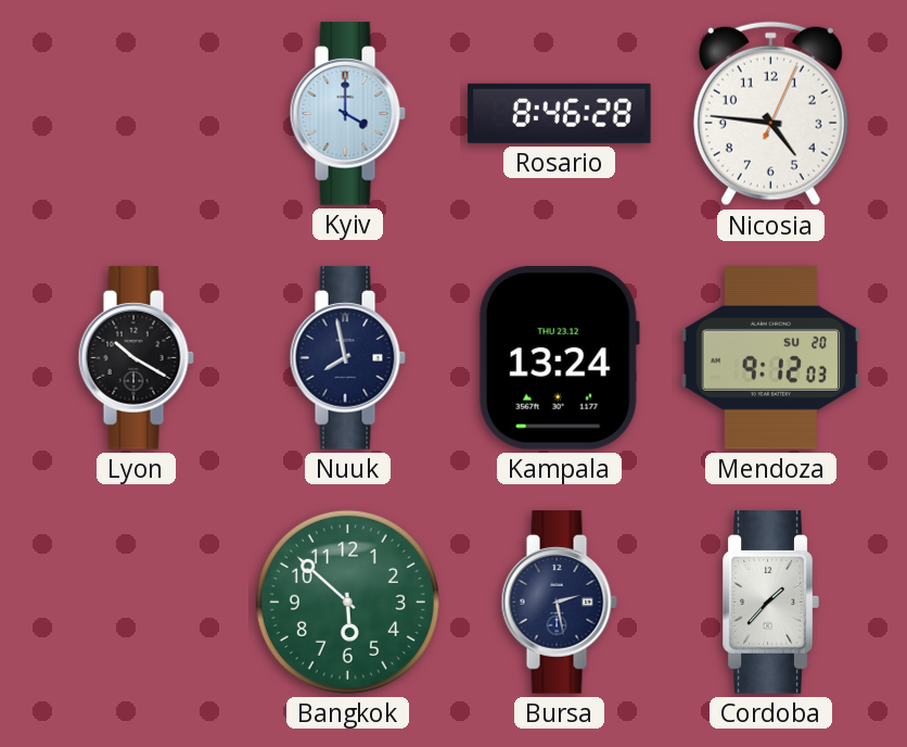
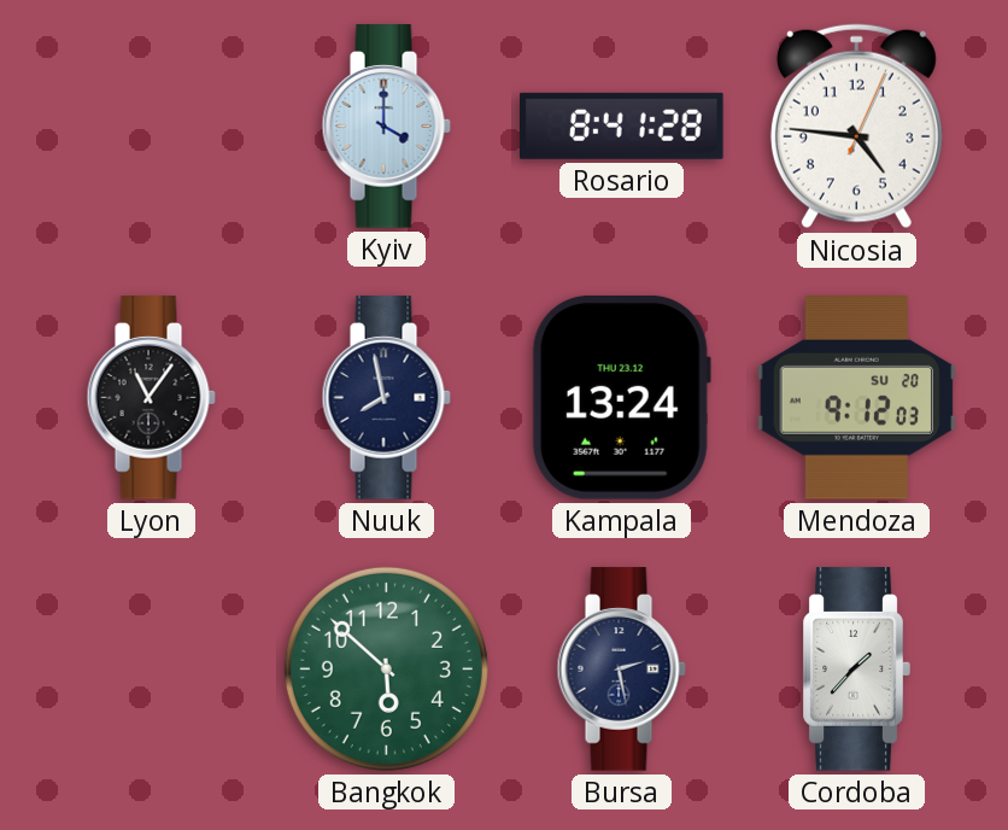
Rosario: 8:46 -> 8:41
Lyon: 10:20 -> 11:06
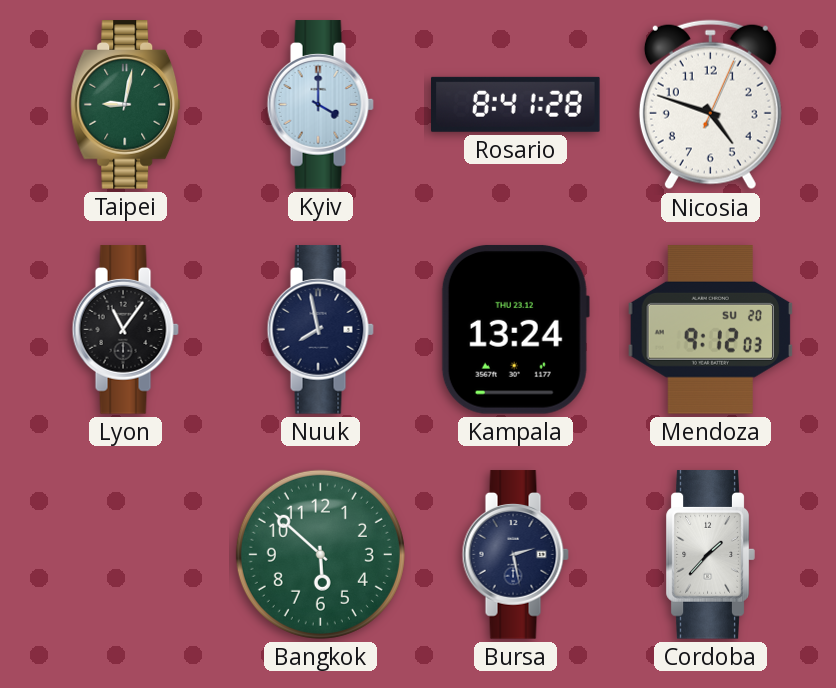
Taipei: none -> 9:02
Nicosia: 4:46 -> 4:48
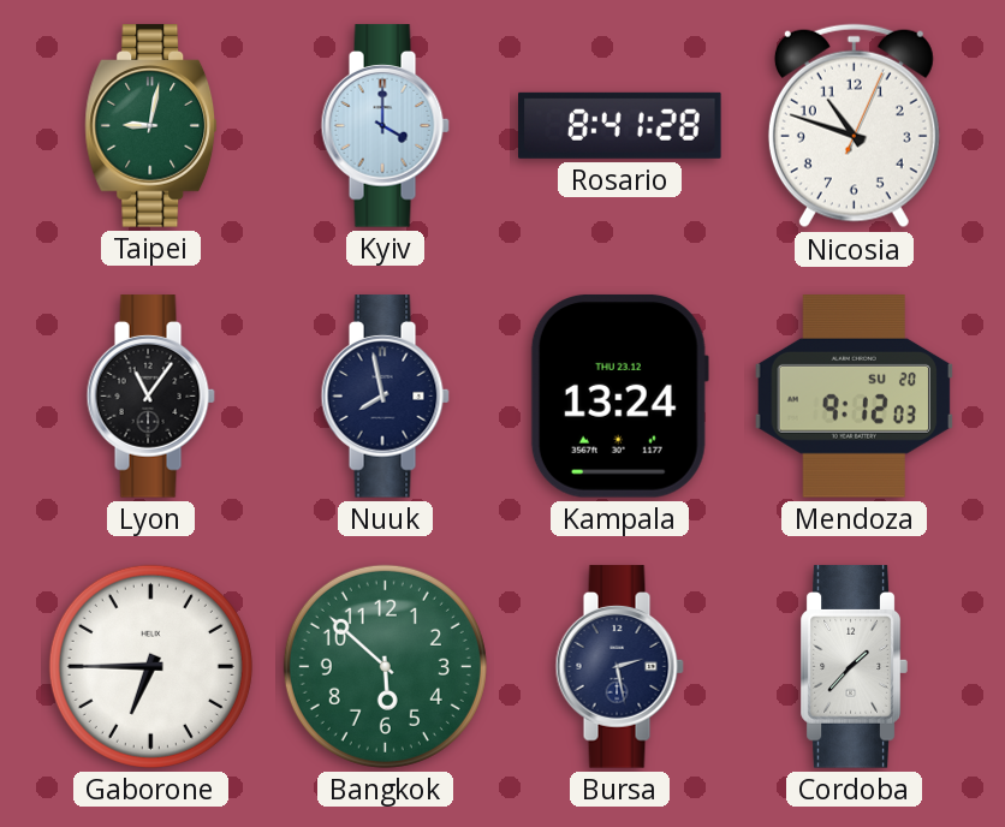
Nicosia: 4:48 -> 10:48
Gaborone: none -> 6:45
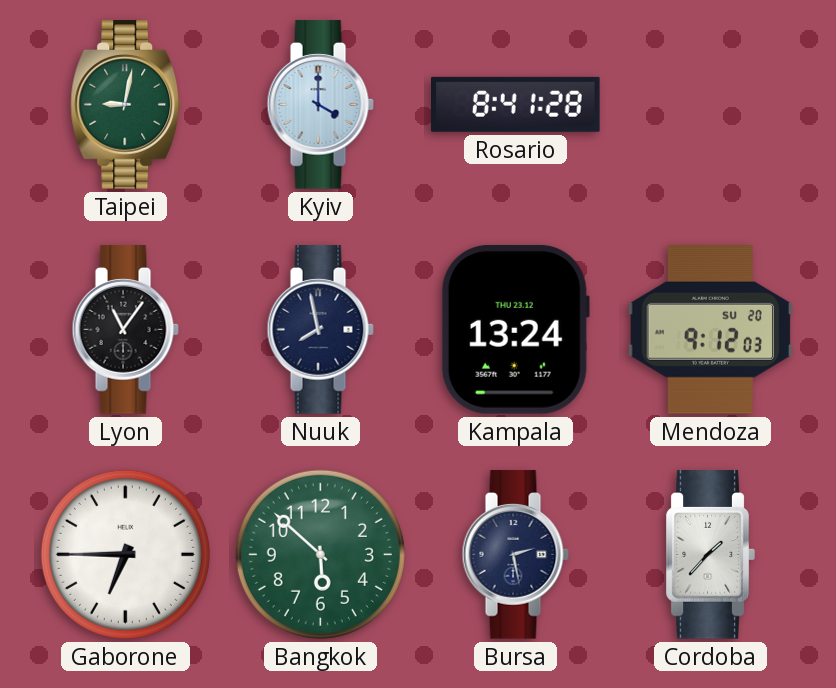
Nicosia: 10:48 -> none
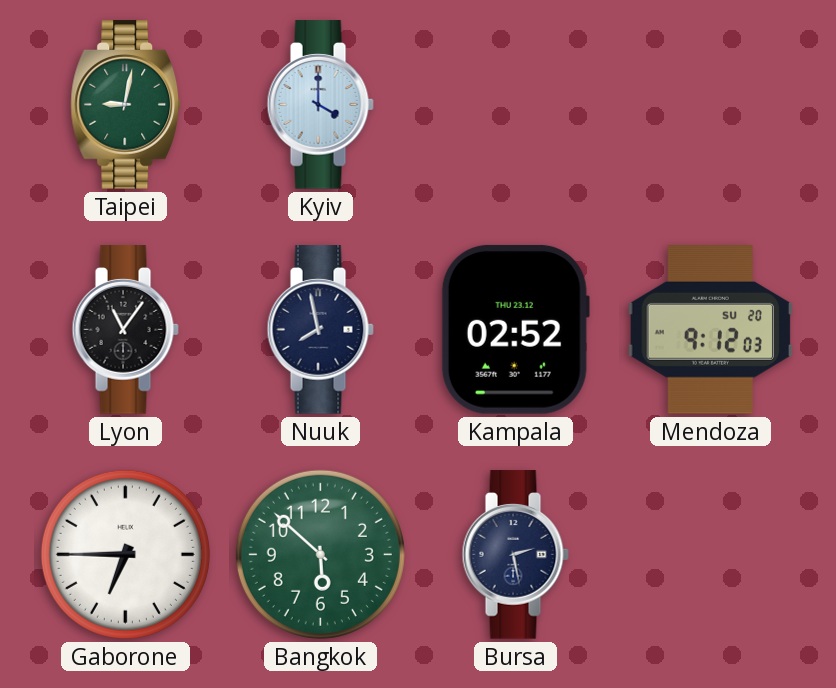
Rosario: 8:41 -> none
Kampala: 13:24 -> 02:52
Cordoba: 1:37 -> none
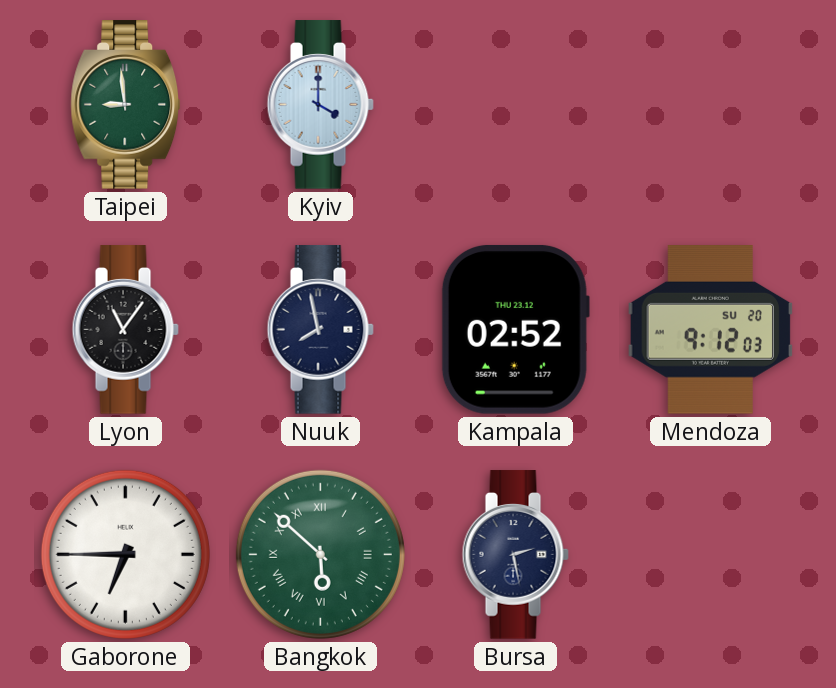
Taipei: 9:02 -> 8:59
Bangkok numerals: Arabic -> Roman
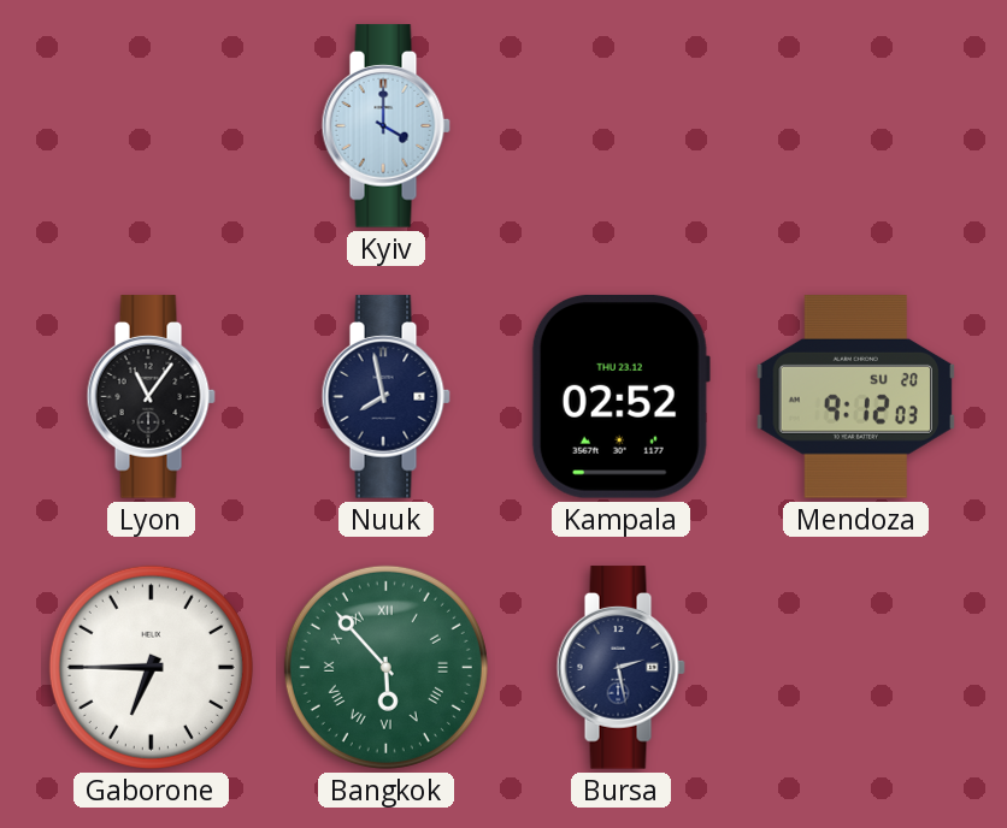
Taipei: 8:59 -> none
Bangkok: 5:52 -> 5:53
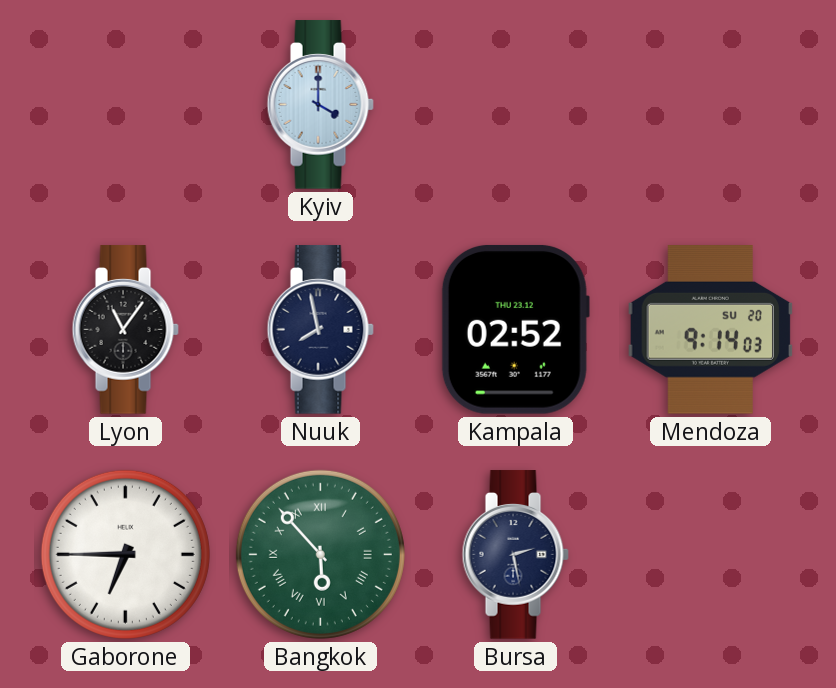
Mendoza: 9:12 -> 9:14
